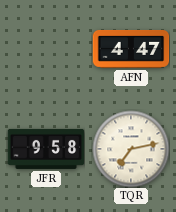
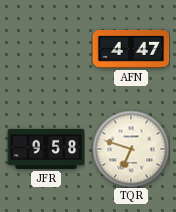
TQR: 7:13 -> 6:48
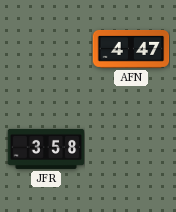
JFR: 9:58 -> 3:58
TQR: 6:48 -> none
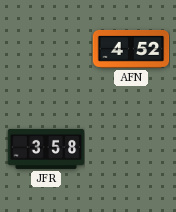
AFN: 4:47 -> 4:52
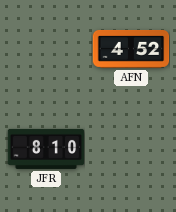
JFR: 3:58 -> 8:10
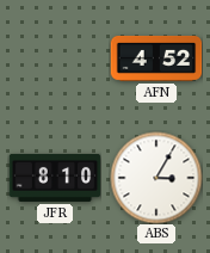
ABS: none -> 3:05
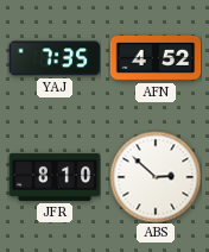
YAJ: none -> 7:35
ABS: 3:05 -> 2:52
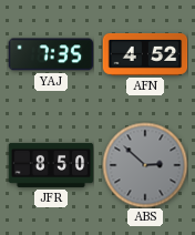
JFR: 8:10 -> 8:50
ABS dial: white -> grey
